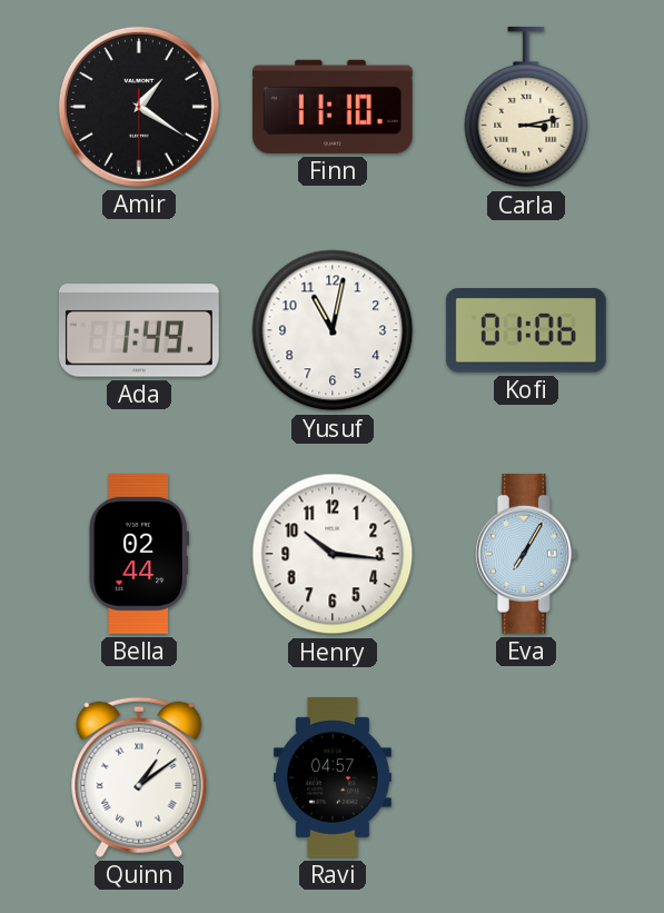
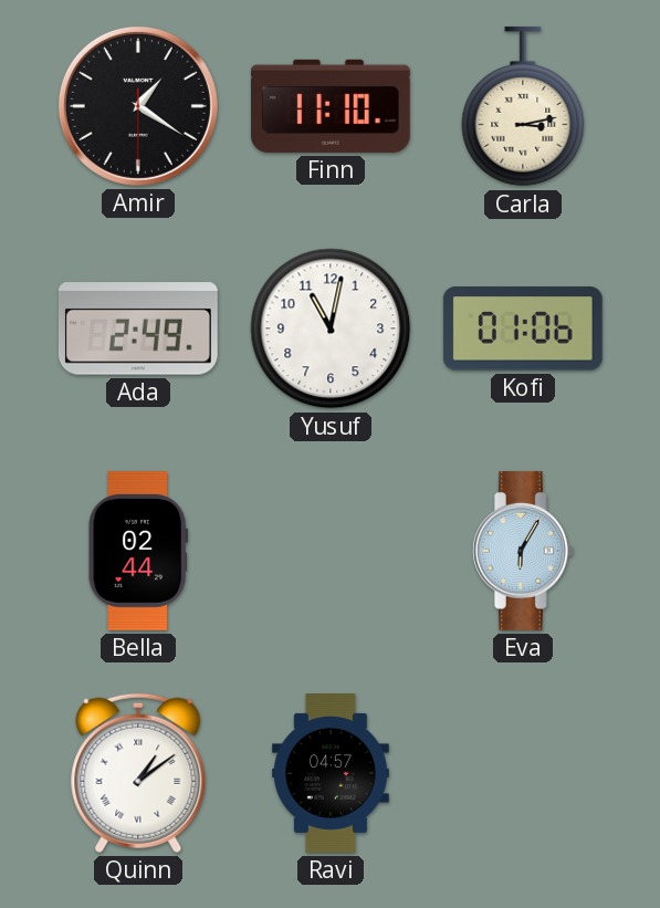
Ada: 1:49 -> 2:49
Henry: 10:16 -> none
Eva: 7:05 -> 6:05
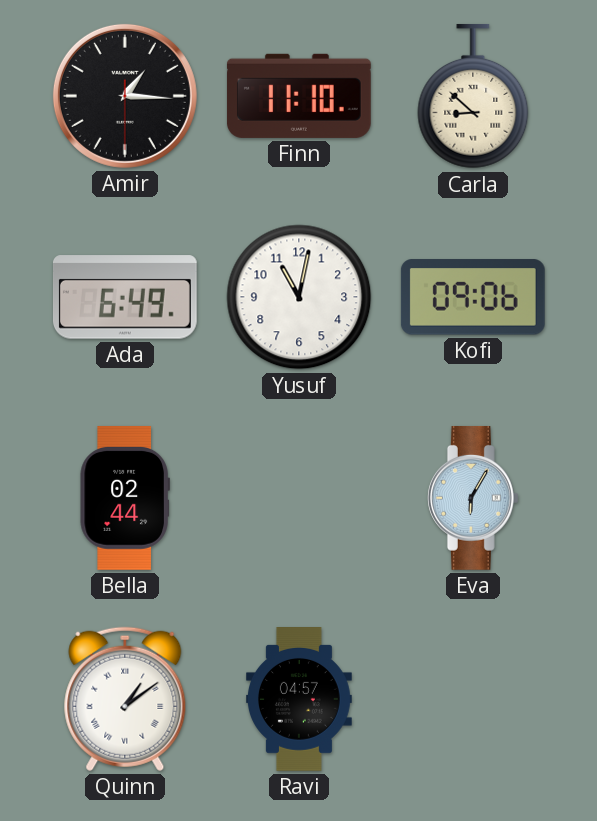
Amir: 1:20 -> 1:15
Carla: 3:13 -> 8:52
Ada: 2:49 -> 6:49
Kofi: 01:06 -> 09:06
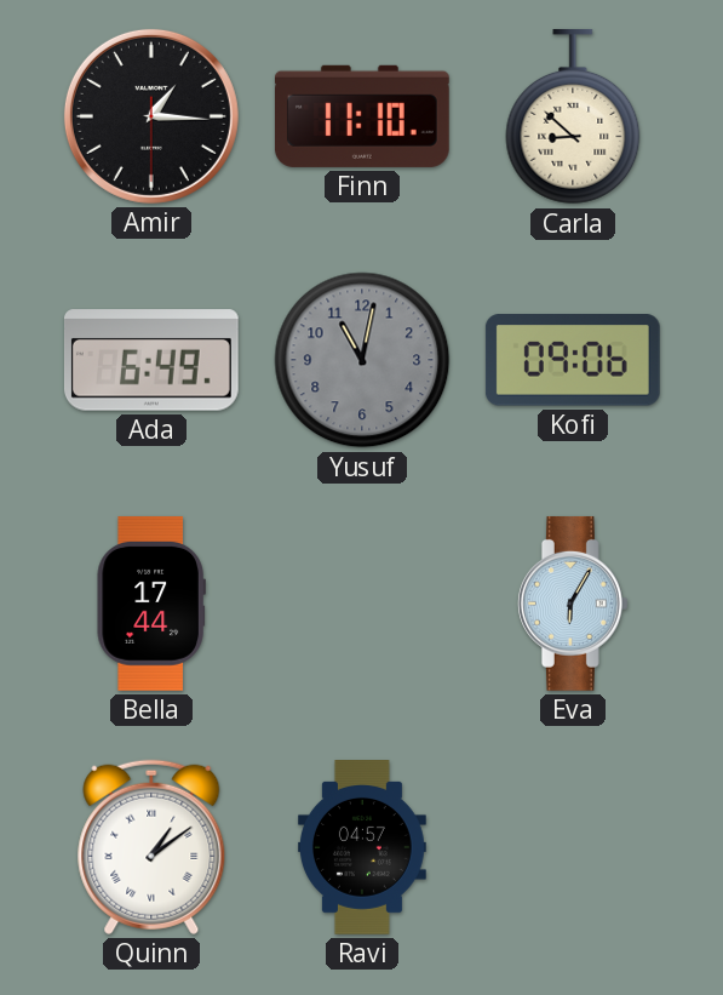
Yusuf dial: white -> grey
Bella: 02:44 -> 17:44
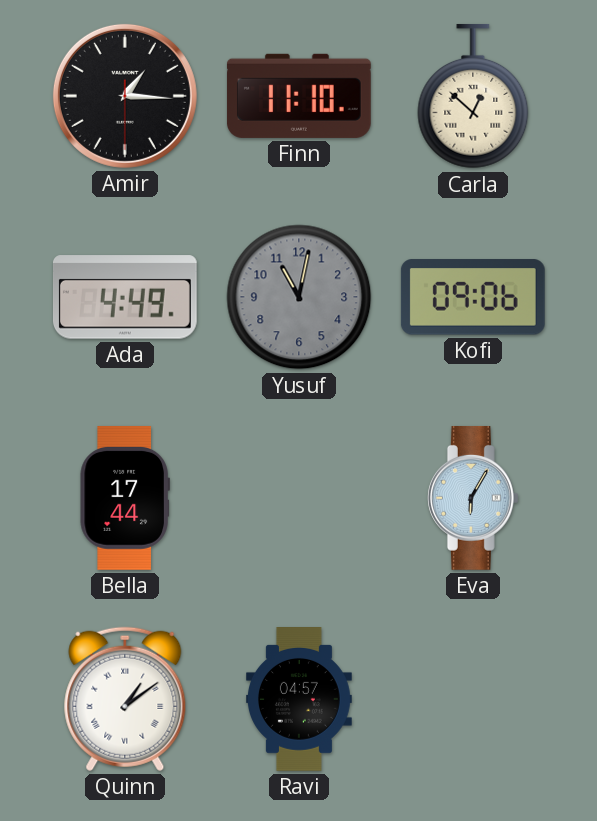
Carla: 8:52 -> 12:52
Ada: 6:49 -> 4:49
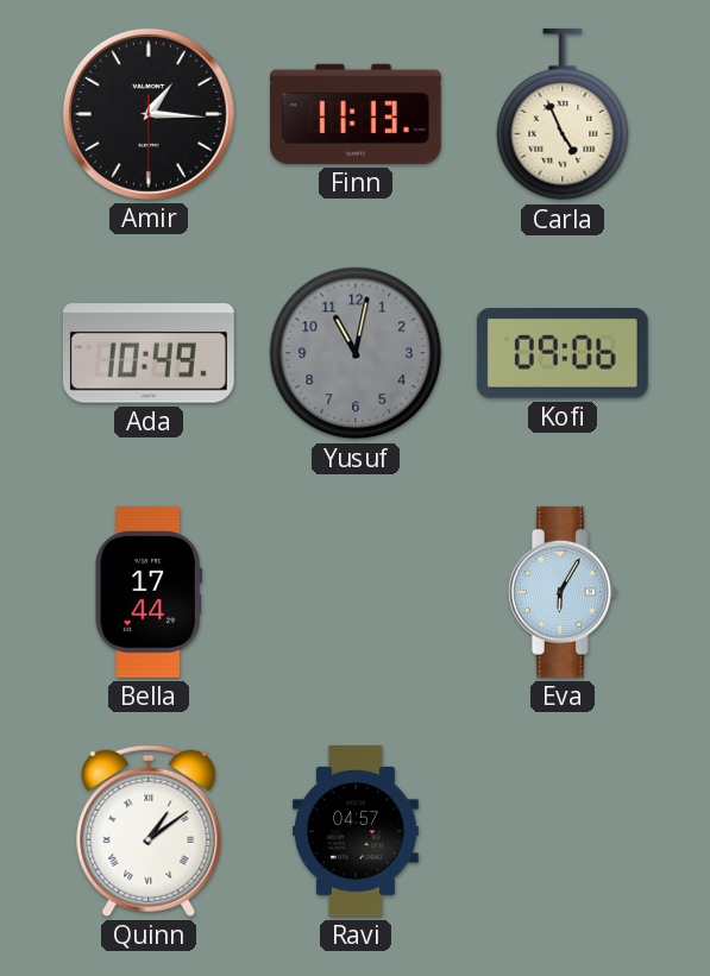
Finn: 11:10 -> 11:13
Carla: 12:52 -> 4:56
Ada: 4:49 -> 10:49
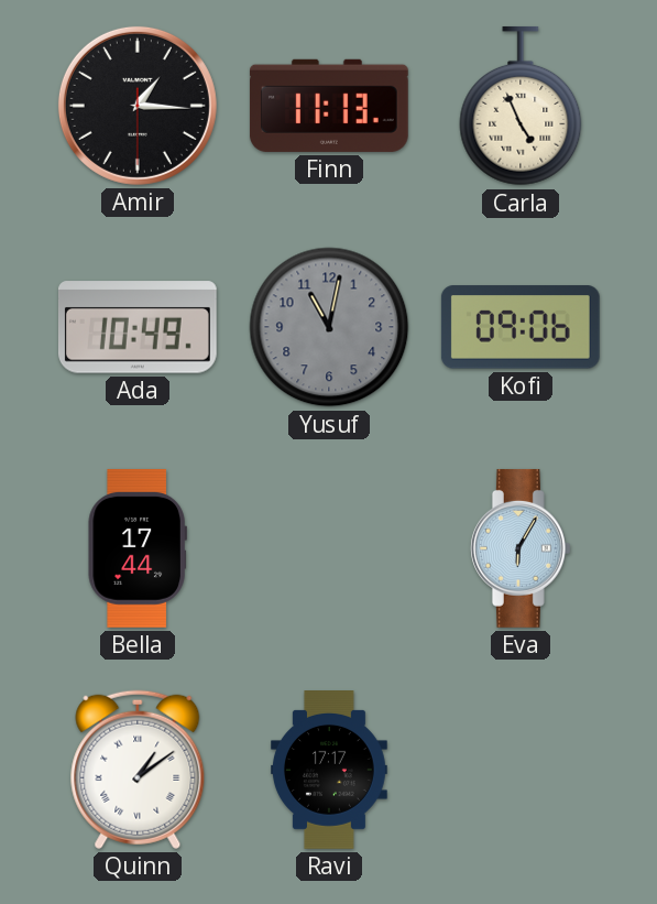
Ravi: 04:57 -> 17:17
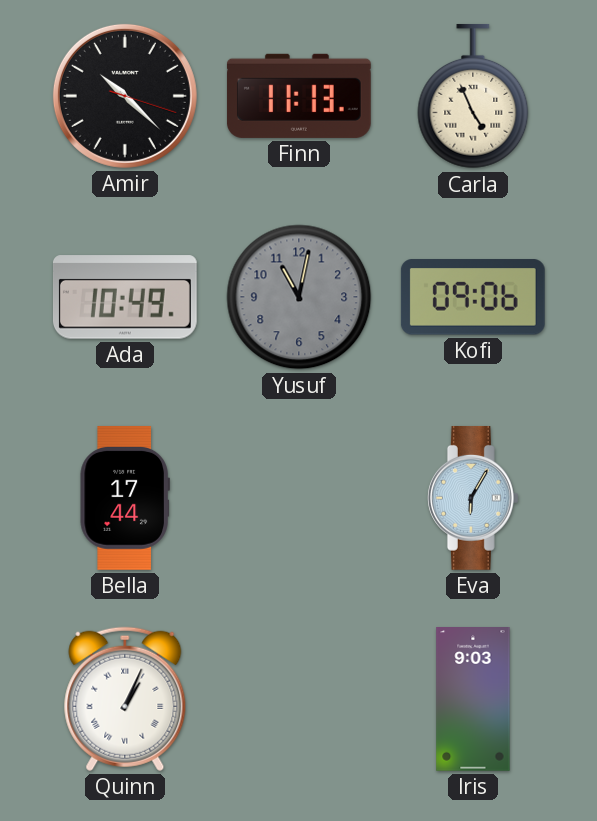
Amir: 1:15 -> 10:22
Quinn: 1:09 -> 1:04
Ravi: 17:17 -> none
Iris: none -> 9:03
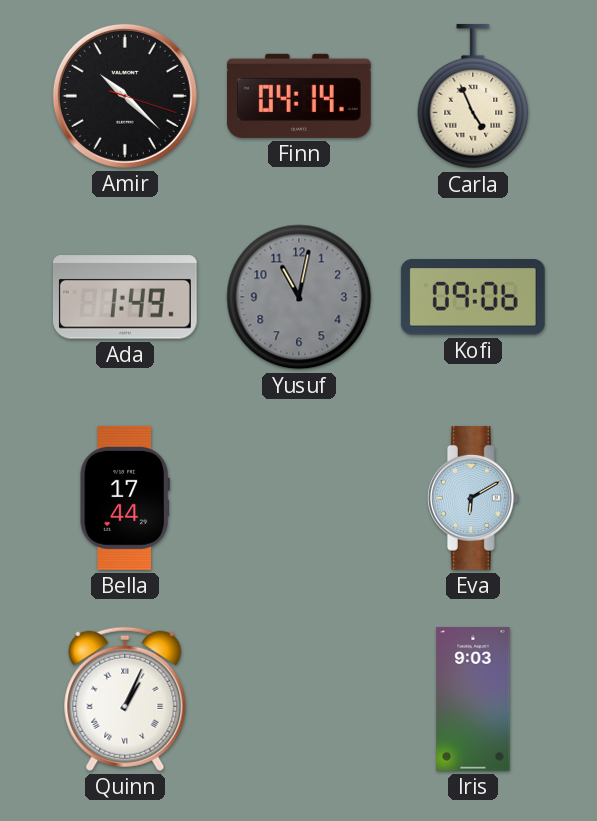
Finn: 11:13 -> 04:14
Ada: 10:49 -> 1:49
Eva: 6:05 -> 6:10
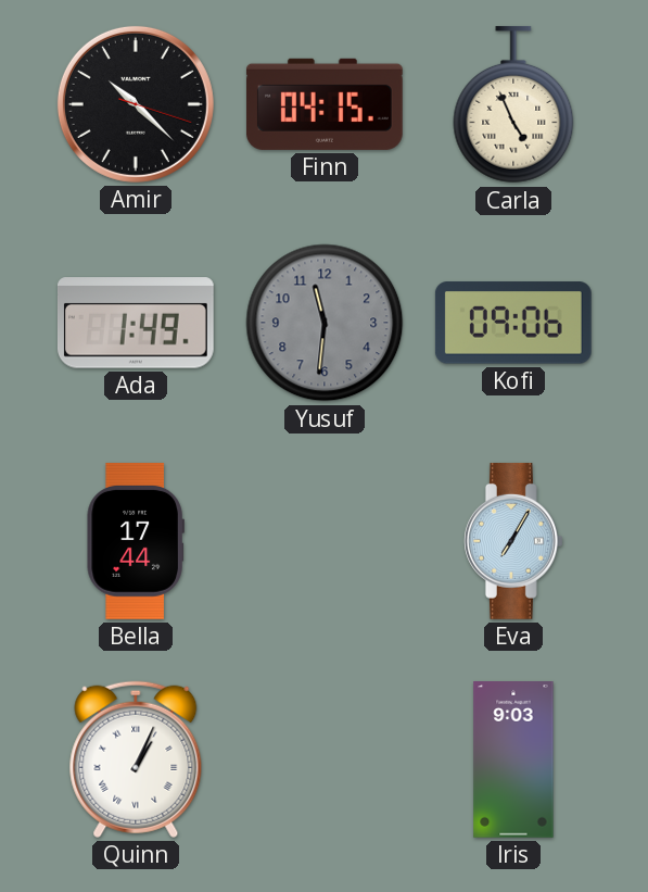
Finn: 04:14 -> 04:15
Yusuf: 11:02 -> 11:31
Eva: 6:10 -> 7:05
